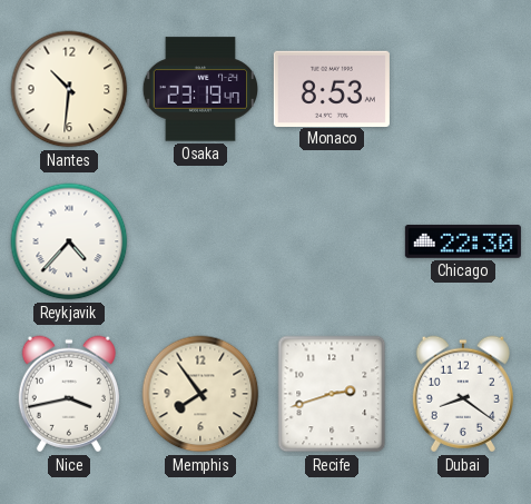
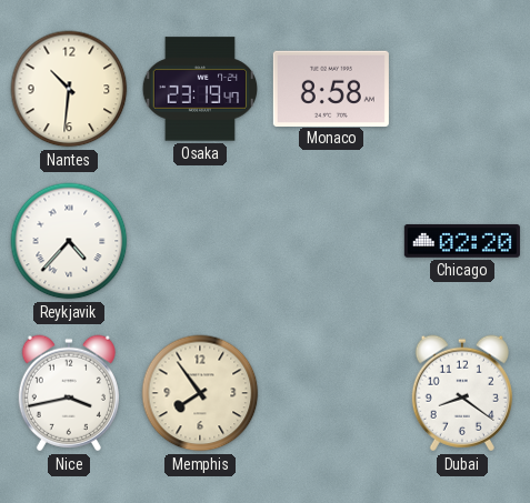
Monaco: 8:53 -> 8:58
Chicago: 22:30 -> 02:20
Recife: 2:42 -> none
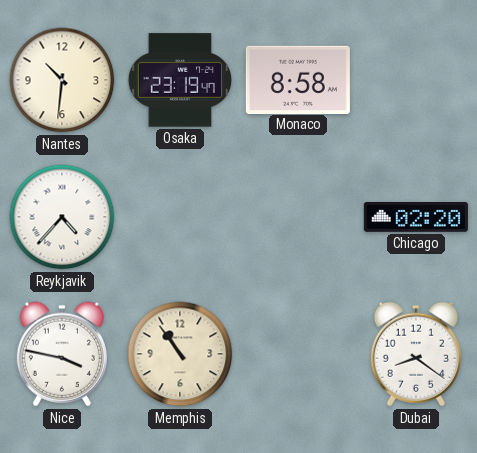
Nice: 3:43 -> 3:47
Memphis: 7:54 -> 10:54
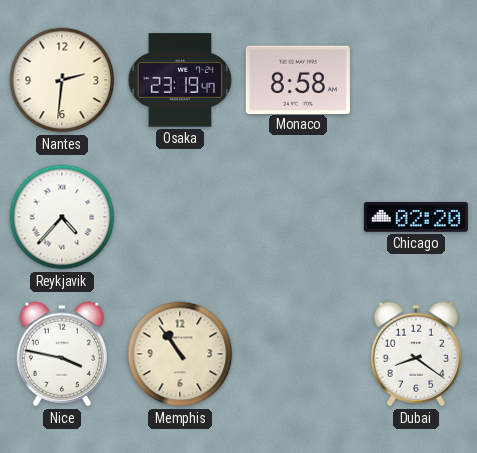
Nantes: 10:31 -> 2:31
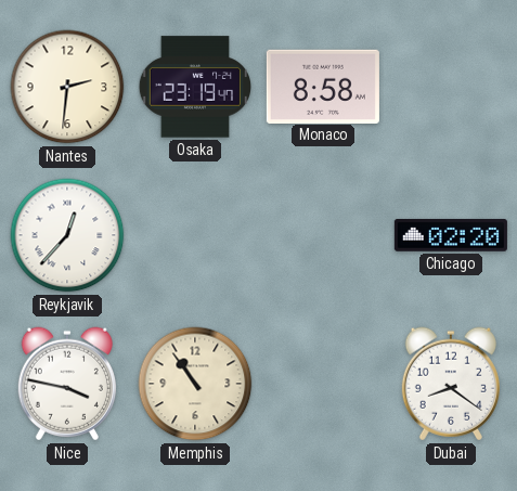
Reykjavik: 4:37 -> 12:37
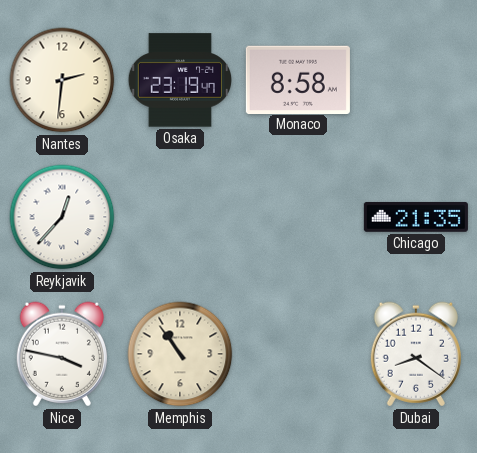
Chicago: 02:20 -> 21:35
